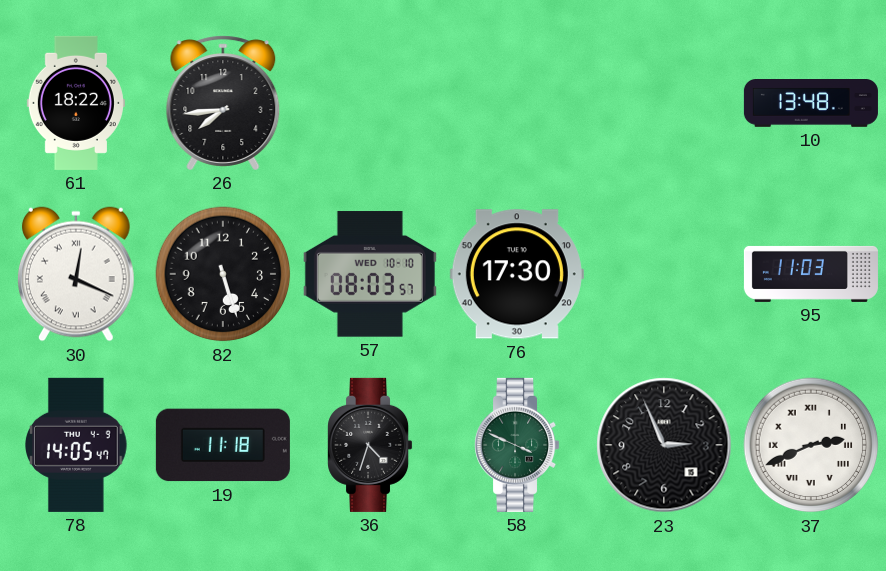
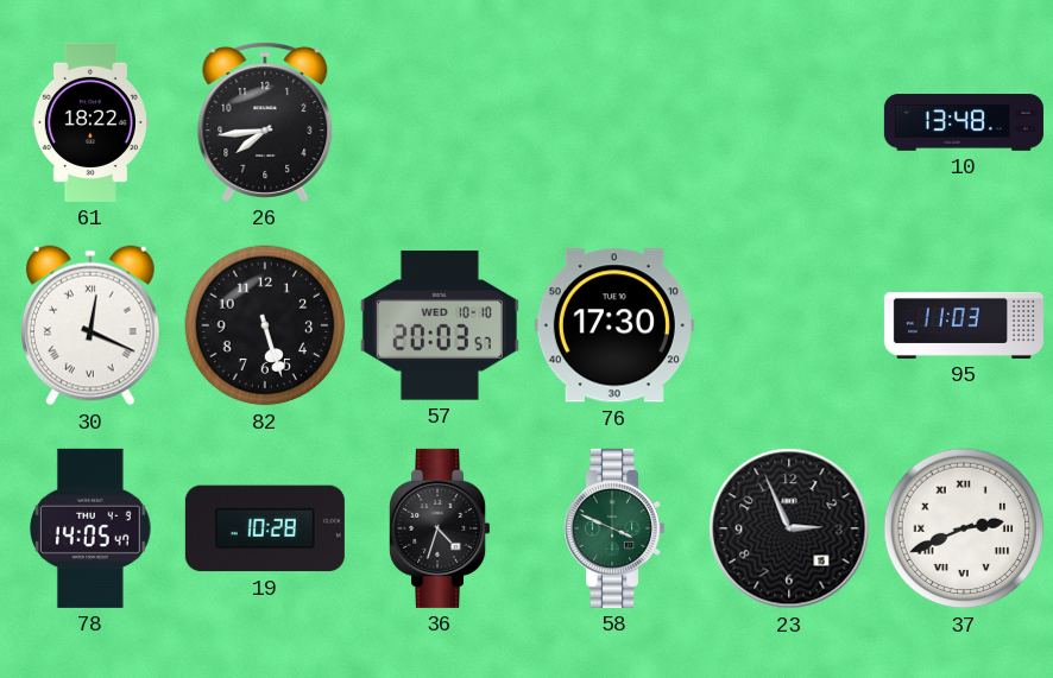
57: 08:03 -> 20:03
19: 11:18 -> 10:28
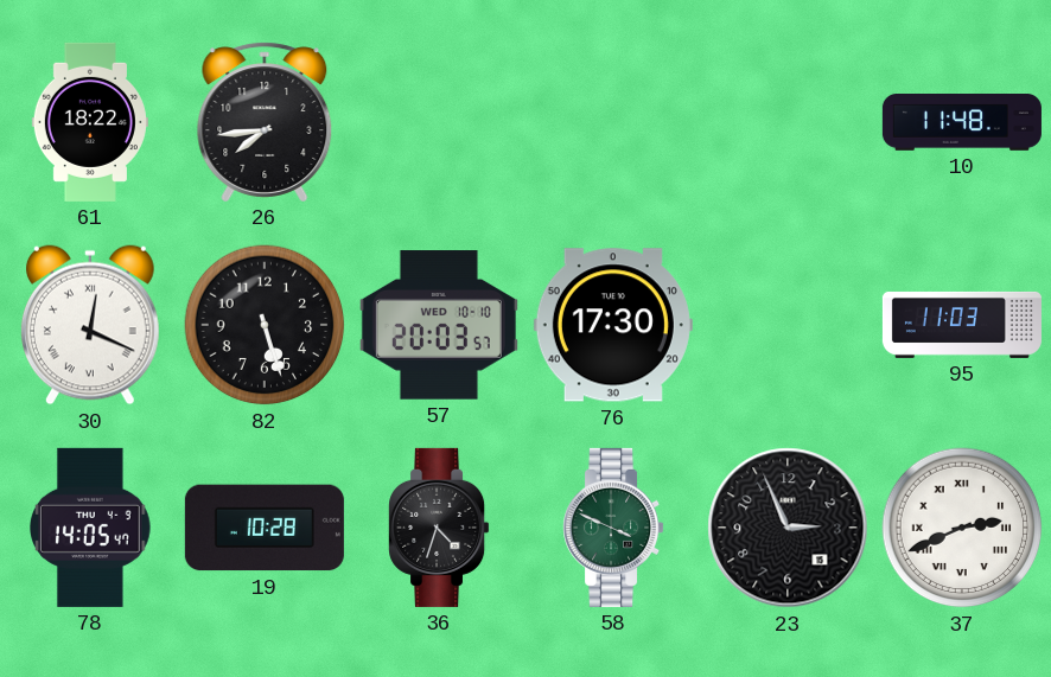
10: 13:48 -> 11:48
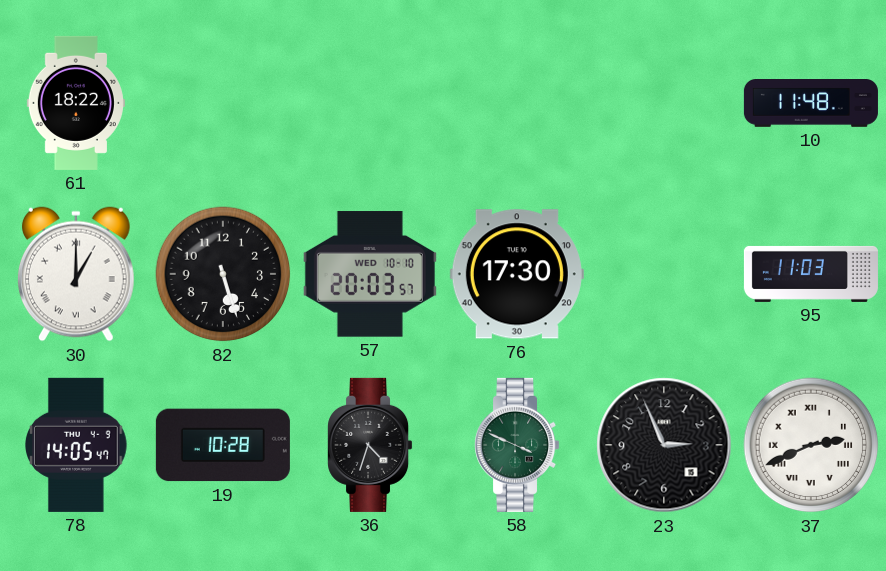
26: 7:44 -> none
30: 12:19 -> 1:00
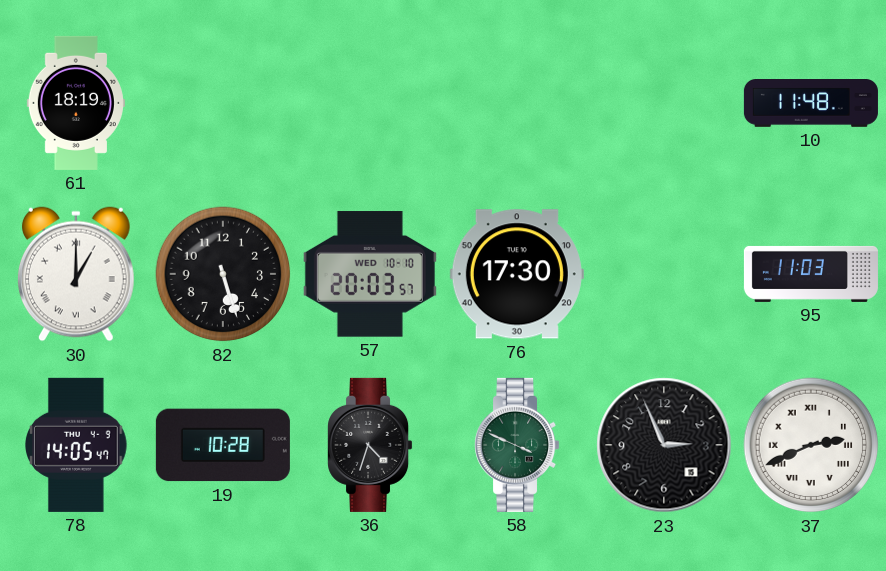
61: 18:22 -> 18:19
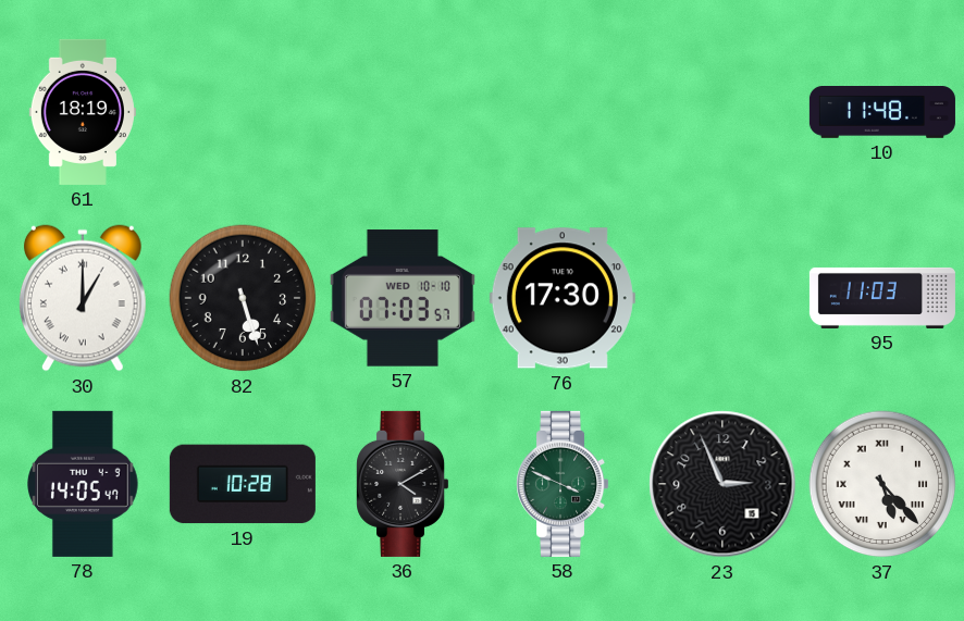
57: 20:03 -> 07:03
36: 4:33 -> 4:10
37: 2:41 -> 5:23
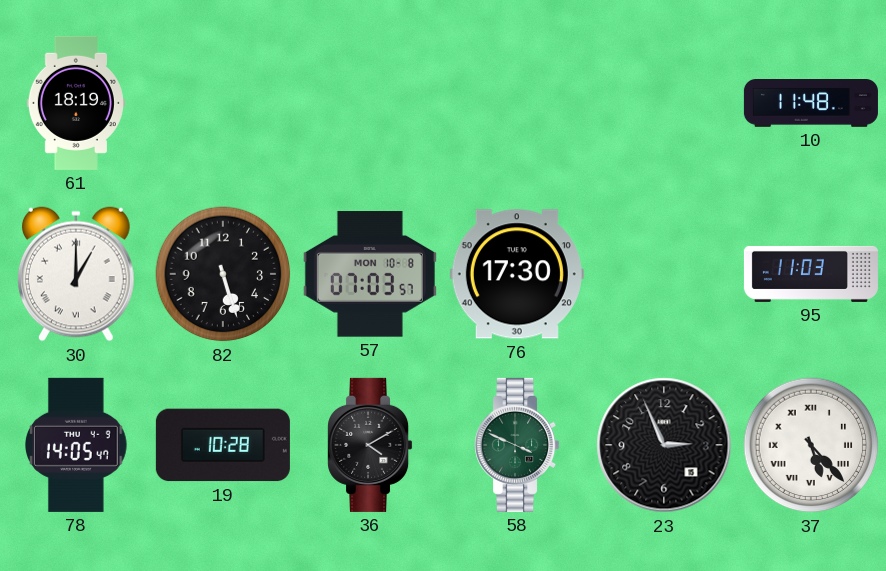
57 date: WED 10-10 -> MON 10-8
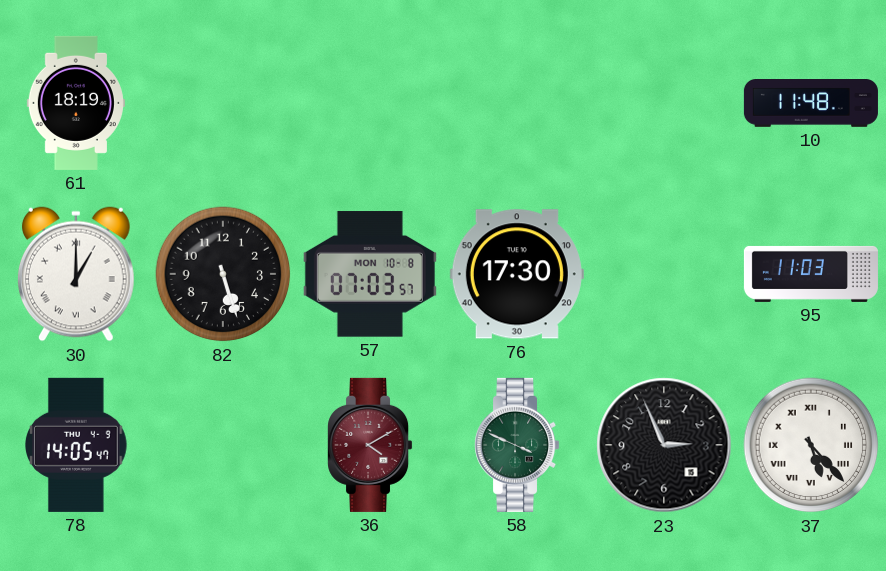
19: 10:28 -> none
36 dial: black -> burgundy
